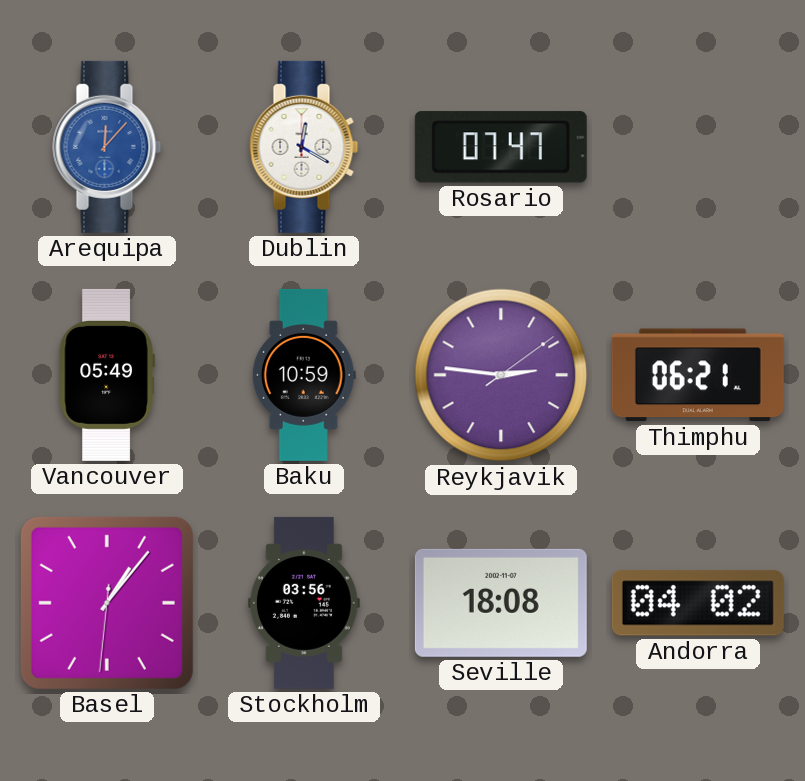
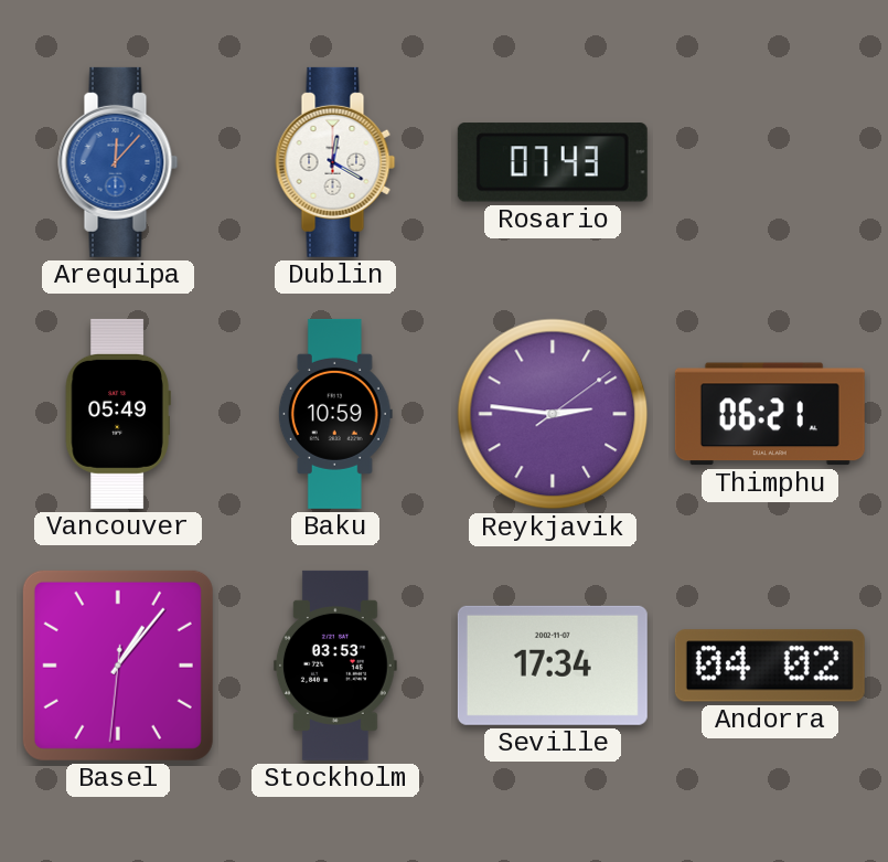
Rosario: 07:47 -> 07:43
Stockholm: 03:56 -> 03:53
Seville: 18:08 -> 17:34
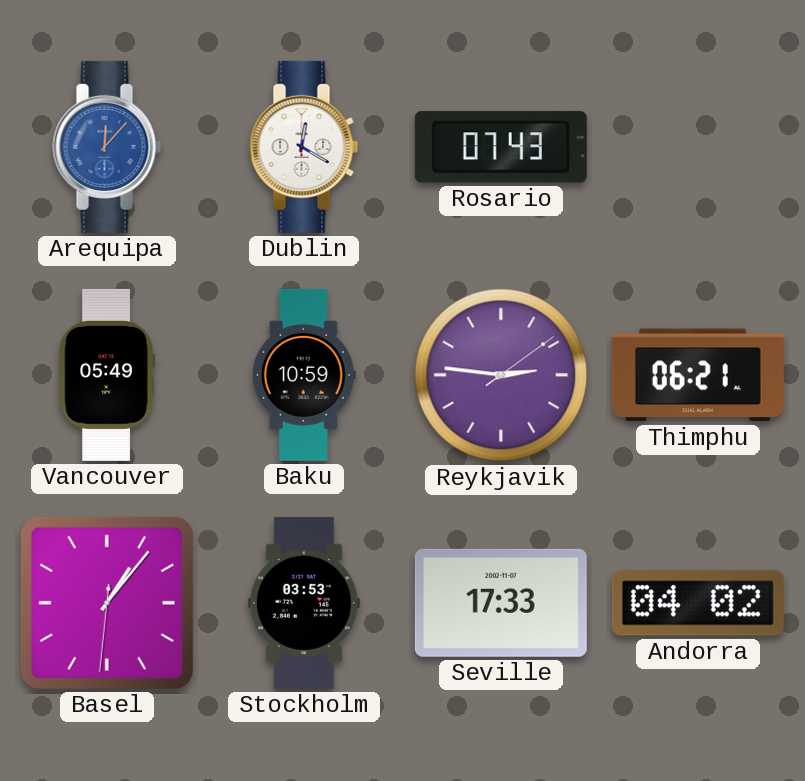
Seville: 17:34 -> 17:33
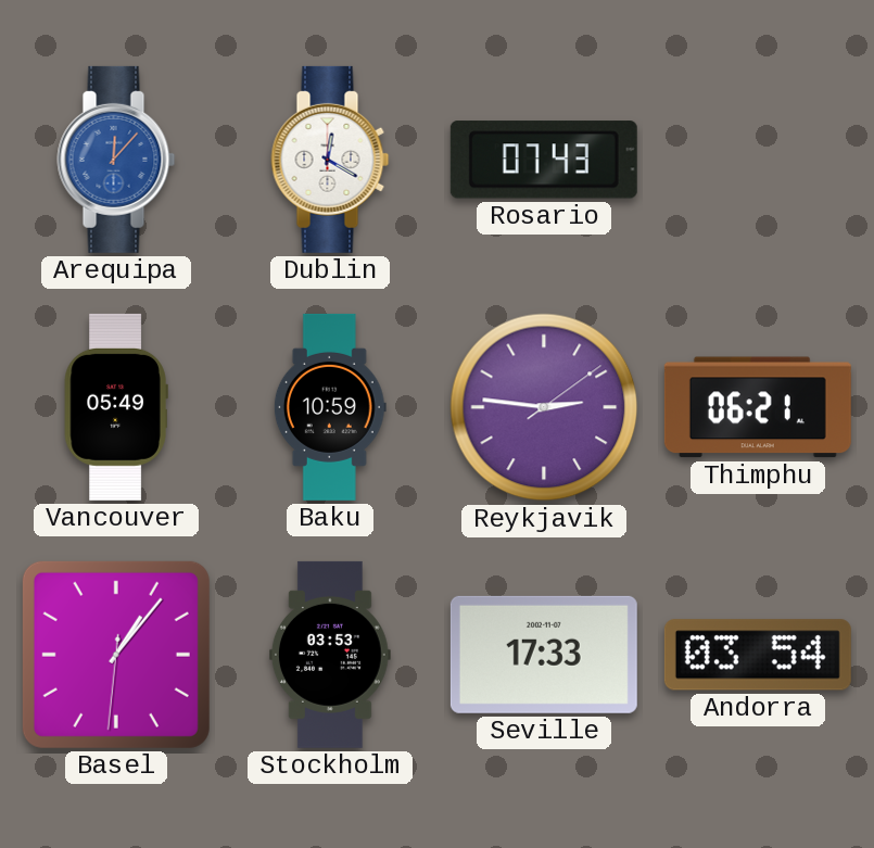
Andorra: 04:02 -> 03:54
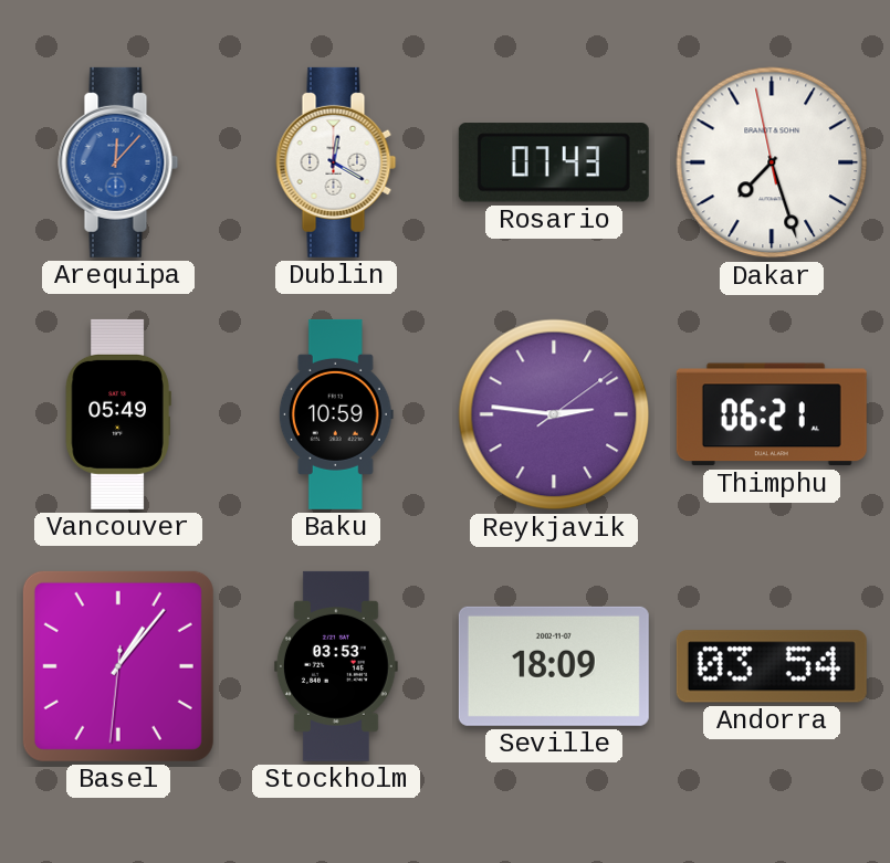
Dakar: none -> 7:26
Seville: 17:33 -> 18:09
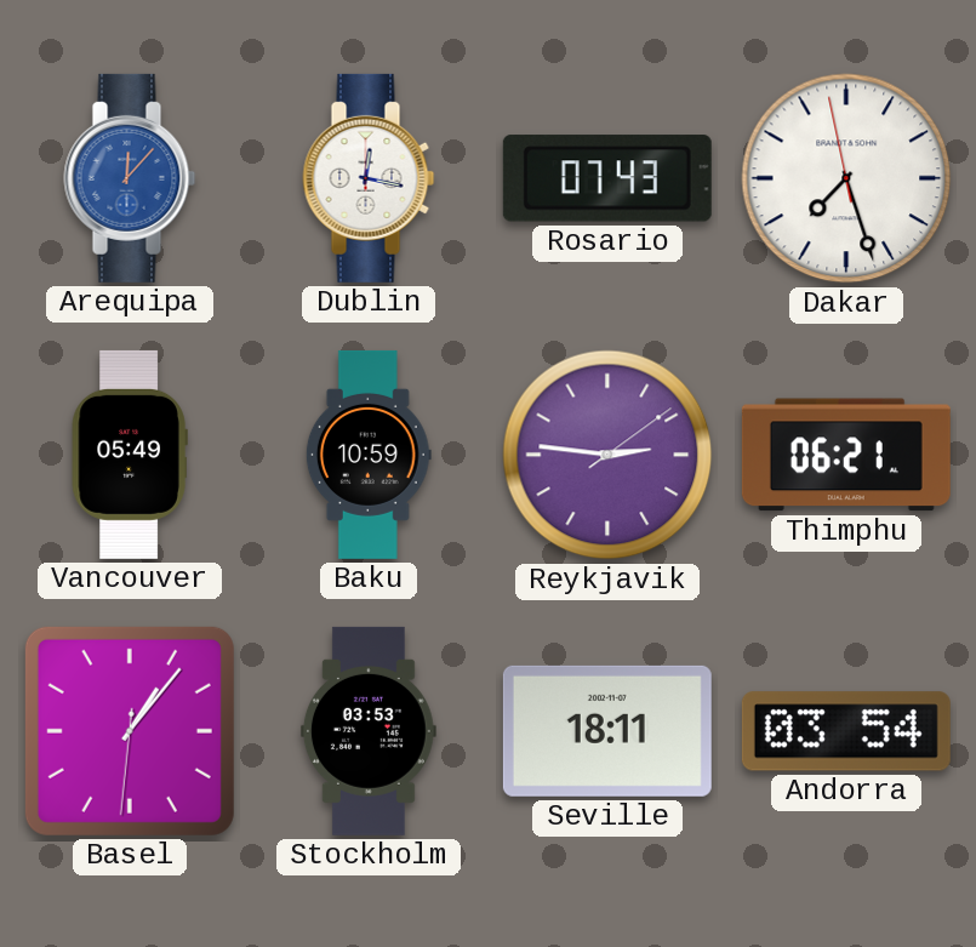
Dublin: 12:20 -> 12:17
Seville: 18:09 -> 18:11
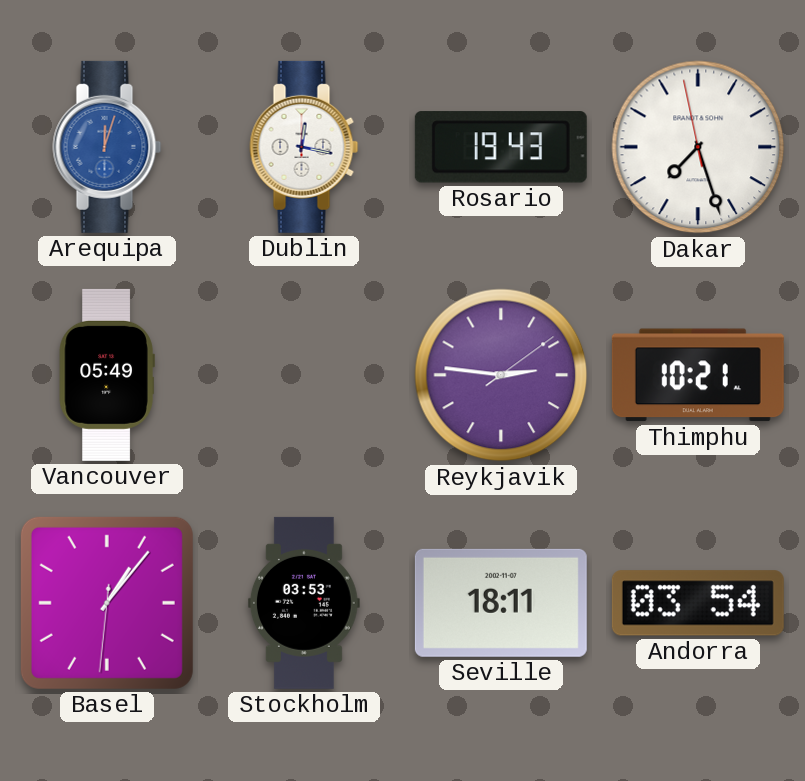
Arequipa: 12:07 -> 12:03
Rosario: 07:43 -> 19:43
Baku: 10:59 -> none
Thimphu: 06:21 -> 10:21
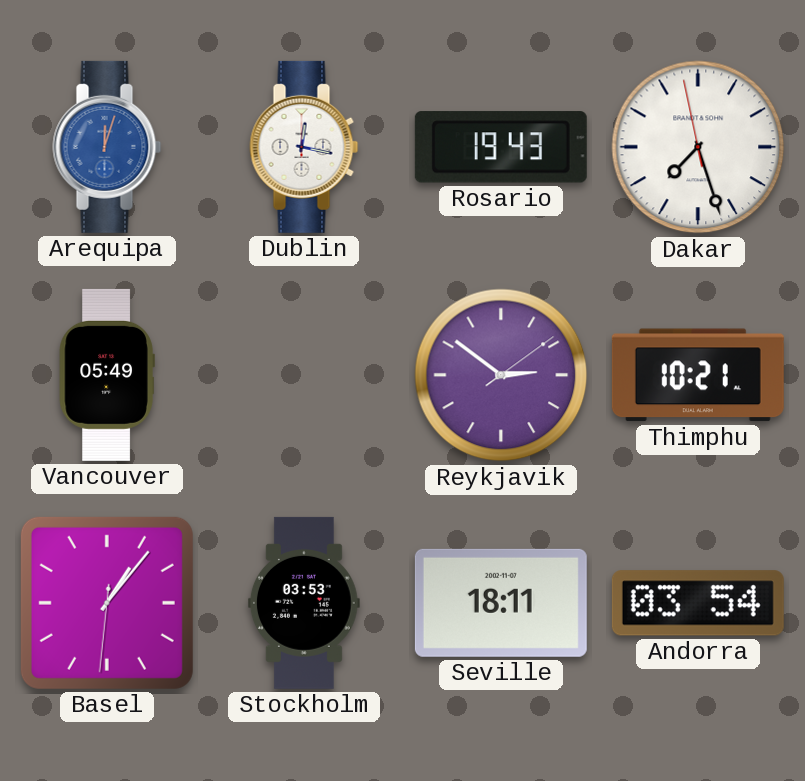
Reykjavik: 2:46 -> 2:51
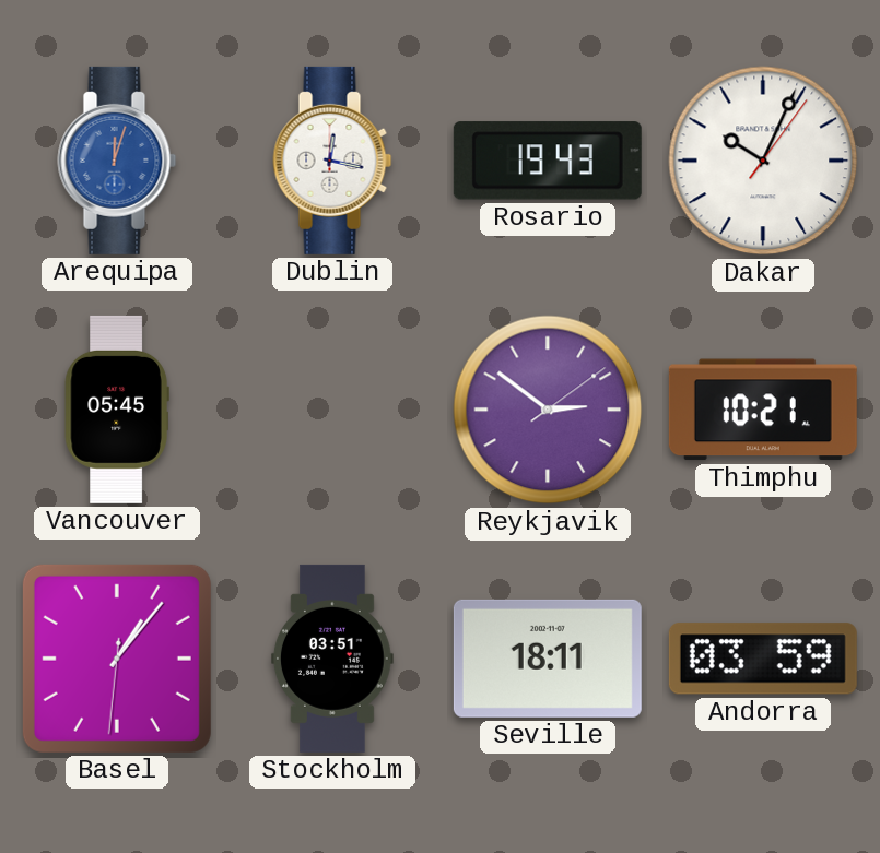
Dakar: 7:26 -> 10:04
Vancouver: 05:49 -> 05:45
Stockholm: 03:53 -> 03:51
Andorra: 03:54 -> 03:59
